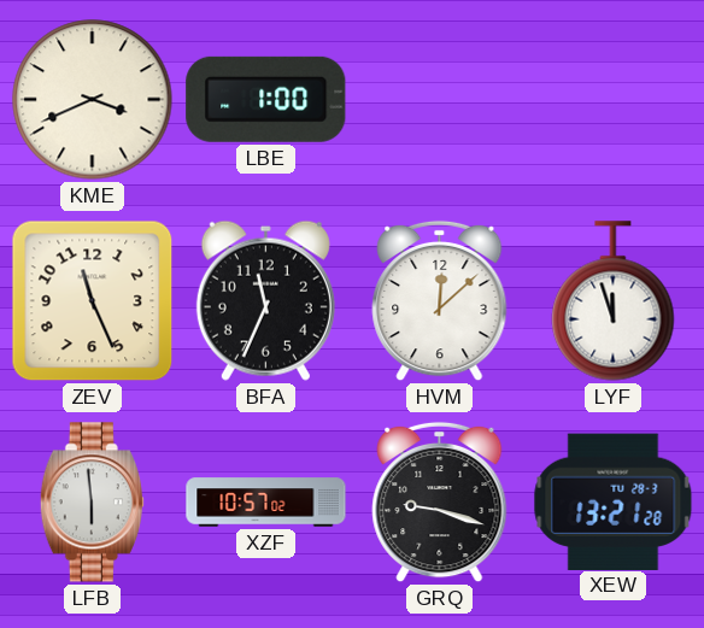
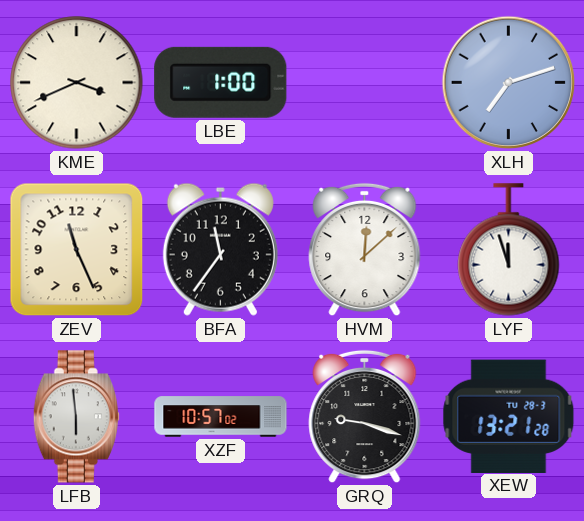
XLH: none -> 7:12
BFA: 11:34 -> 11:36
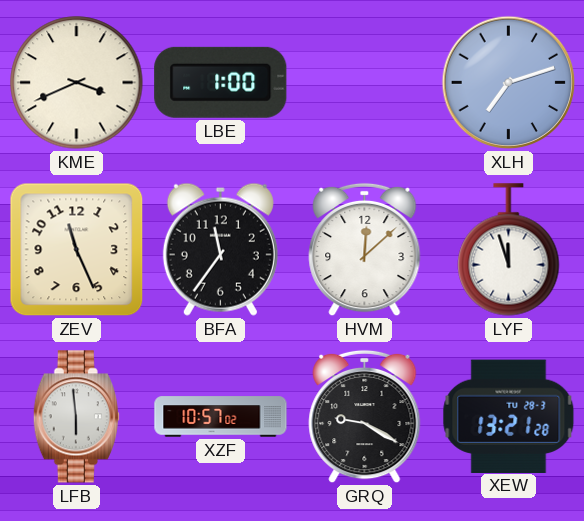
GRQ: 9:18 -> 9:20
